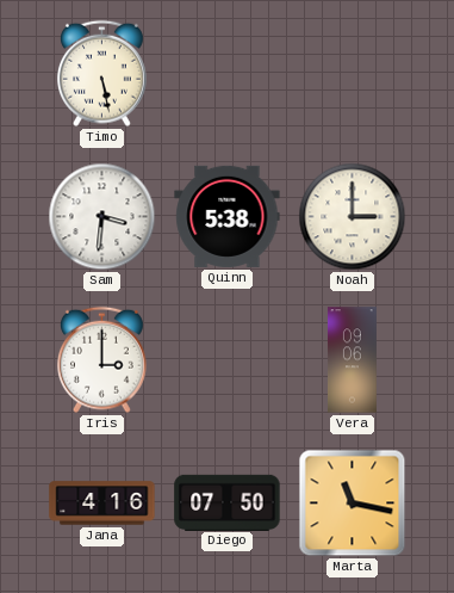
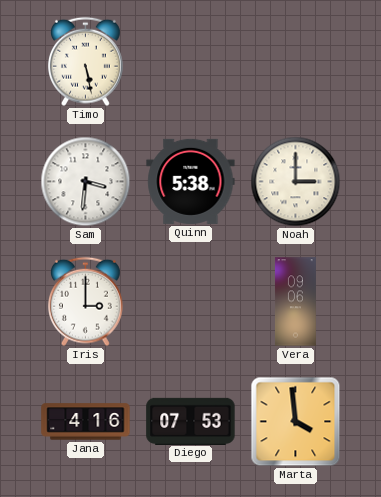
Diego: 07:50 -> 07:53
Marta: 11:17 -> 3:59
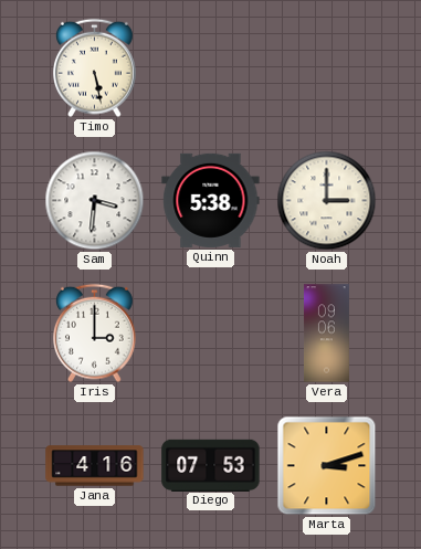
Marta: 3:59 -> 3:12
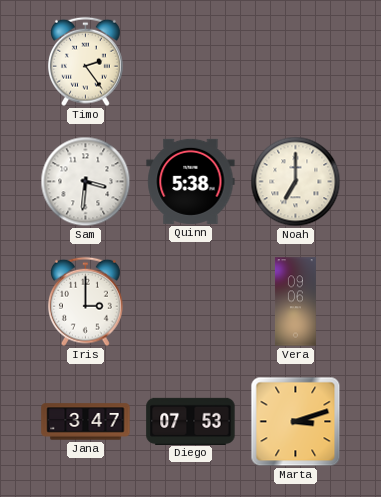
Timo: 5:28 -> 2:24
Noah: 3:00 -> 7:00
Jana: 4:16 -> 3:47
